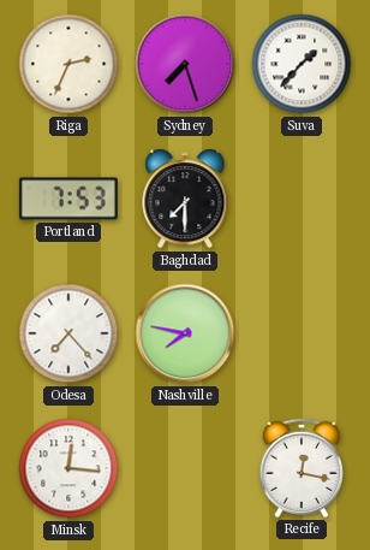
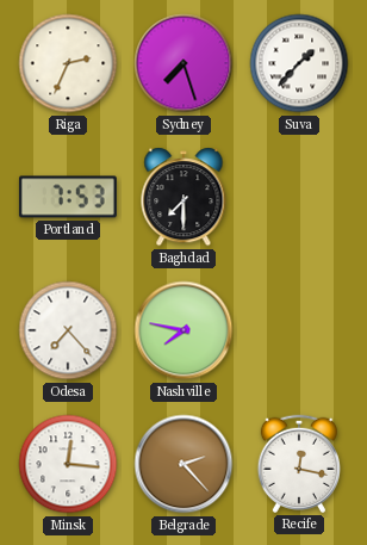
Belgrade: none -> 2:23
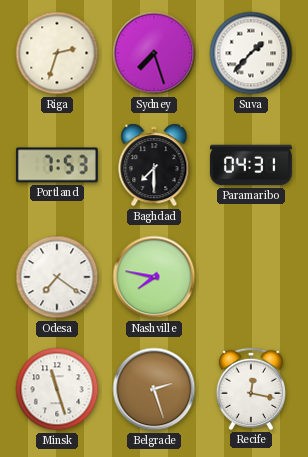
Riga: 2:34 -> 2:33
Paramaribo: none -> 04:31
Odesa: 7:23 -> 7:21
Minsk: 12:16 -> 11:27
Belgrade: 2:23 -> 2:27
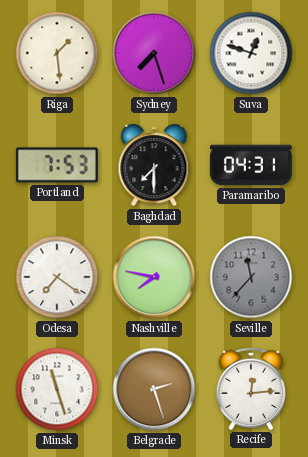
Riga: 2:33 -> 1:29
Suva: 1:37 -> 12:48
Seville: none -> 11:37
Recife: 12:17 -> 12:14
